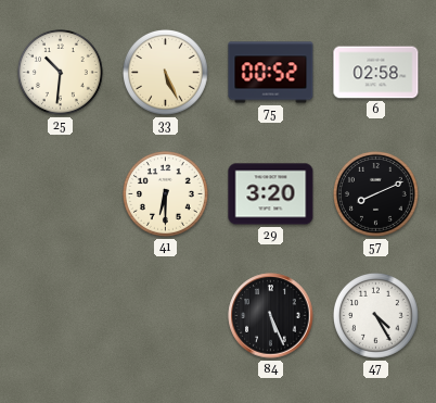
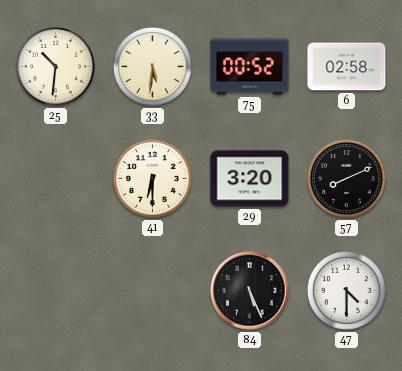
33: 5:26 -> 5:31
47: 4:25 -> 4:30
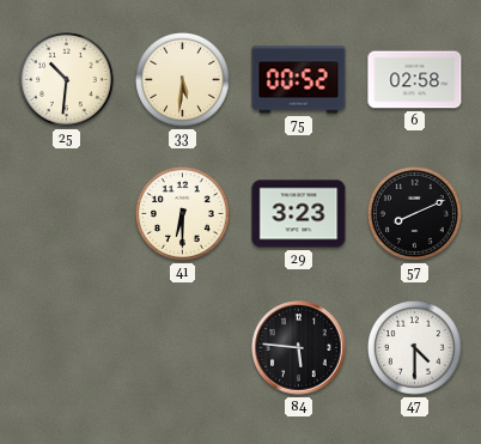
29: 3:20 -> 3:23
84: 5:26 -> 5:46
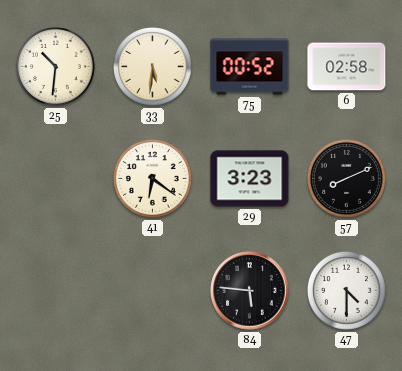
41: 6:30 -> 6:21
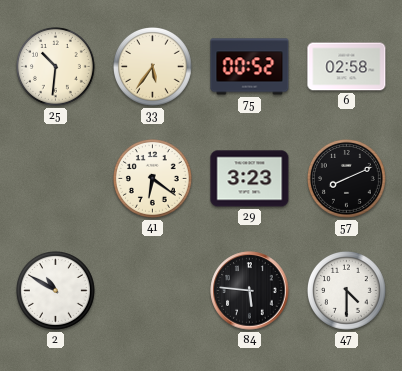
33: 5:31 -> 5:36
2: none -> 10:50
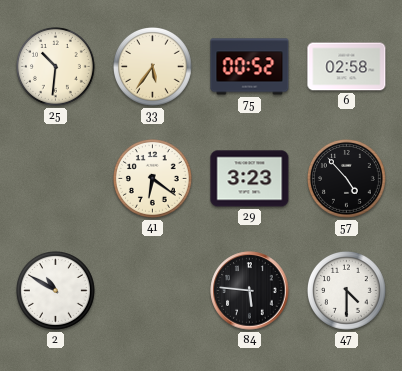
57: 8:11 -> 4:53
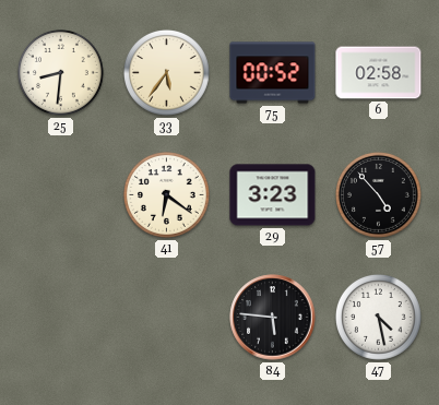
25: 10:31 -> 8:31
2: 10:50 -> none
47: 4:30 -> 4:28
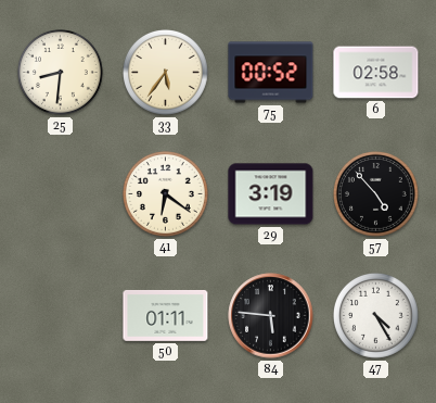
29: 3:23 -> 3:19
50: none -> 01:11
47: 4:28 -> 4:25
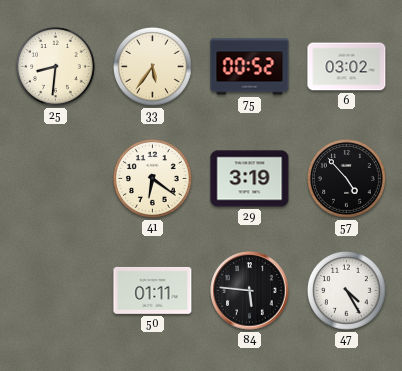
6: 02:58 -> 03:02
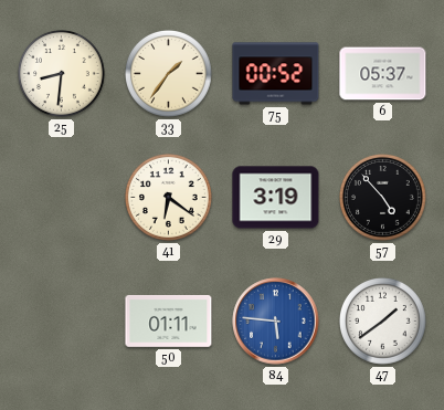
33: 5:36 -> 1:36
6: 03:02 -> 05:37
84 dial: black -> blue
47: 4:25 -> 1:39
